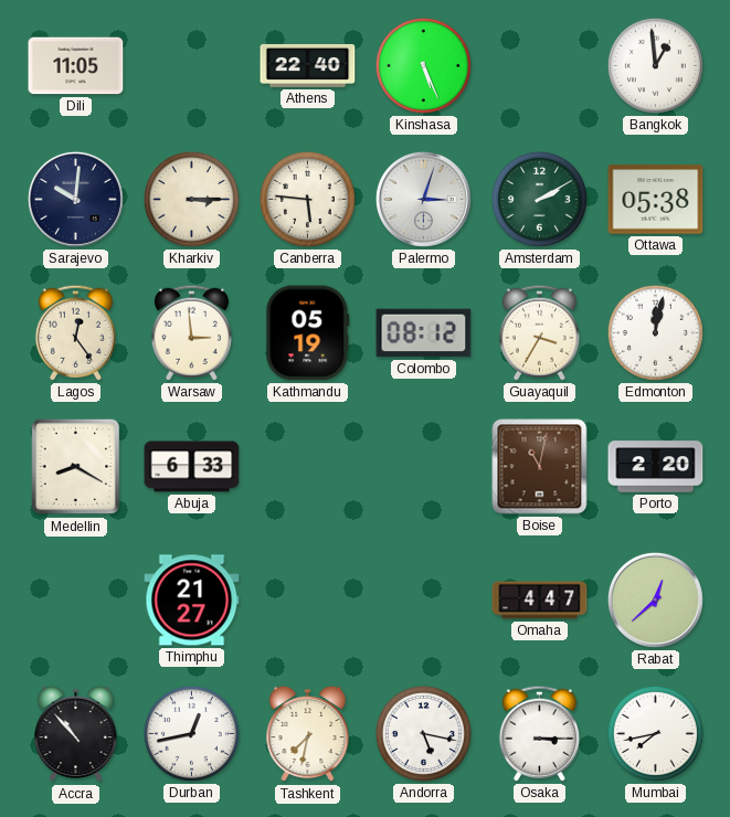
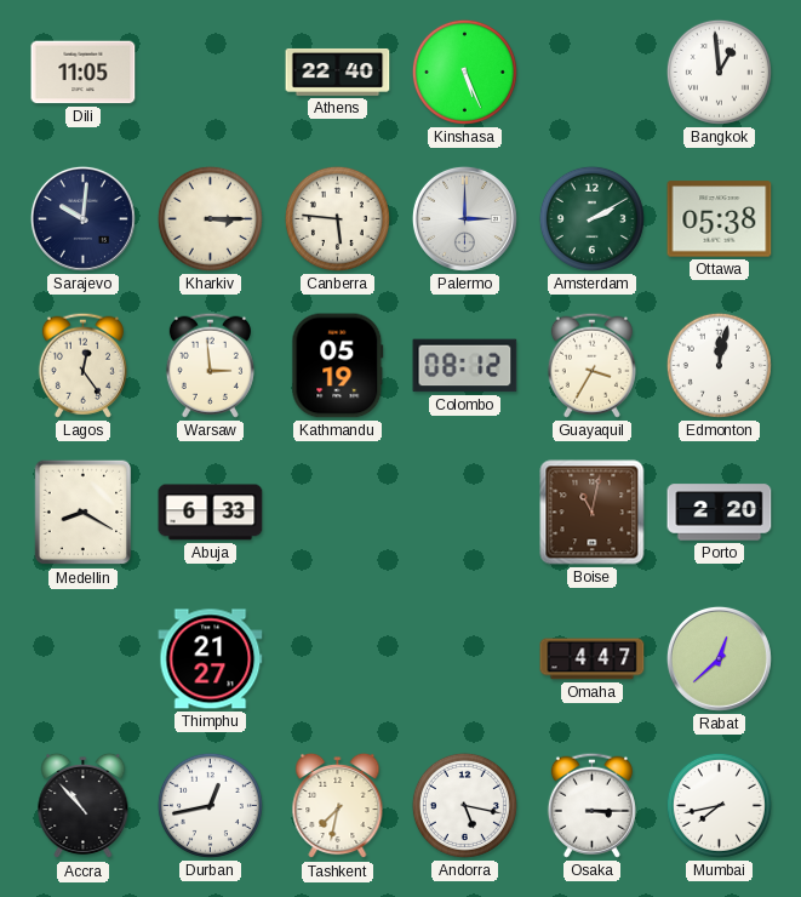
Palermo: 3:03 -> 3:00
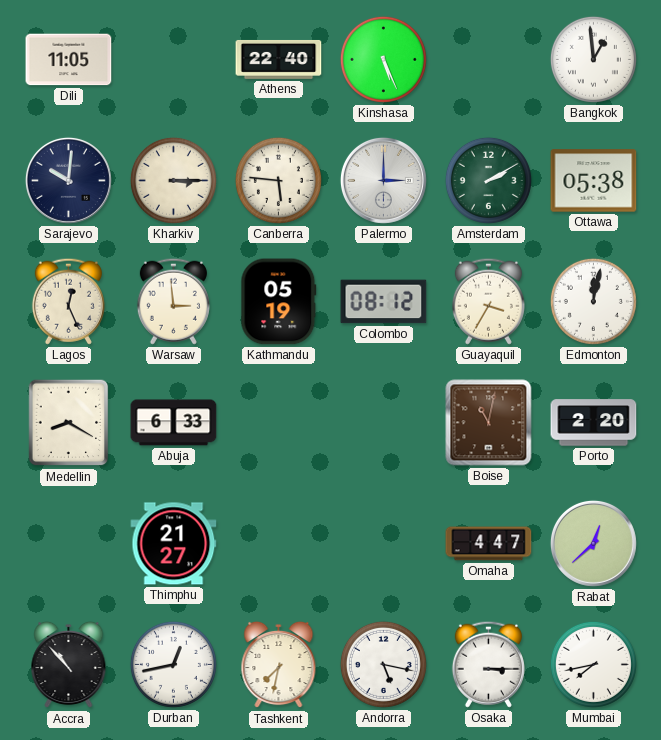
Lagos: 12:24 -> 12:26
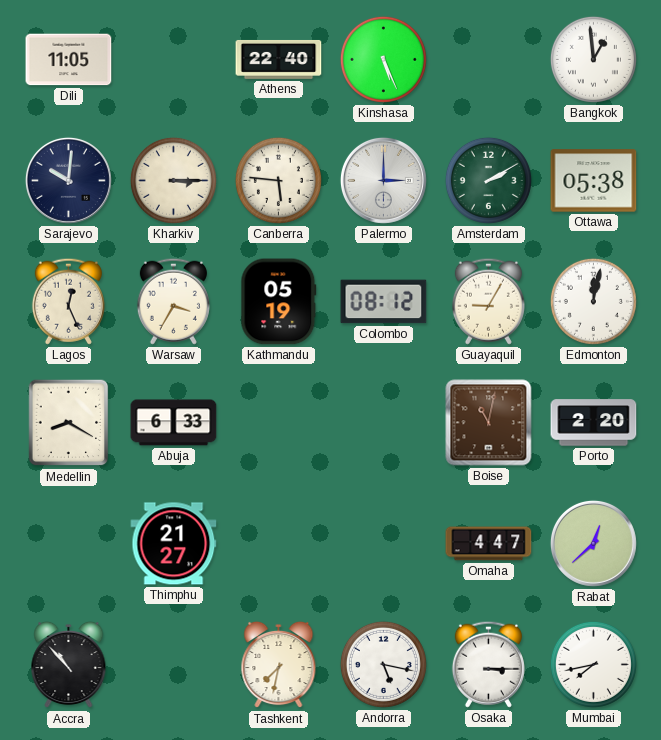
Warsaw: 2:59 -> 3:35
Guayaquil: 3:35 -> 9:05
Durban: 12:43 -> none
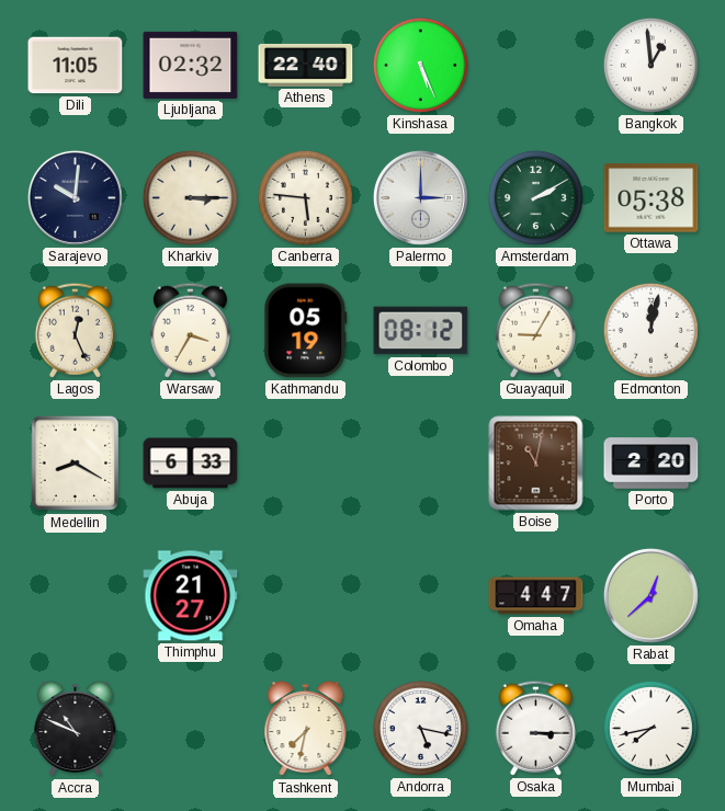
Ljubljana: none -> 02:32
Accra: 10:53 -> 10:49
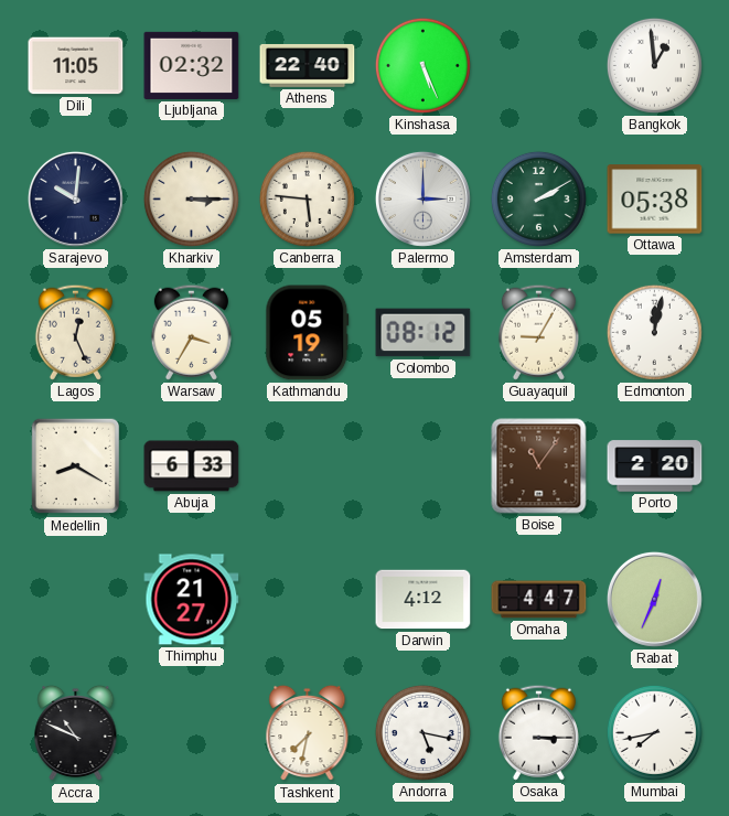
Boise: 11:02 -> 11:06
Darwin: none -> 4:12
Rabat: 12:38 -> 12:34
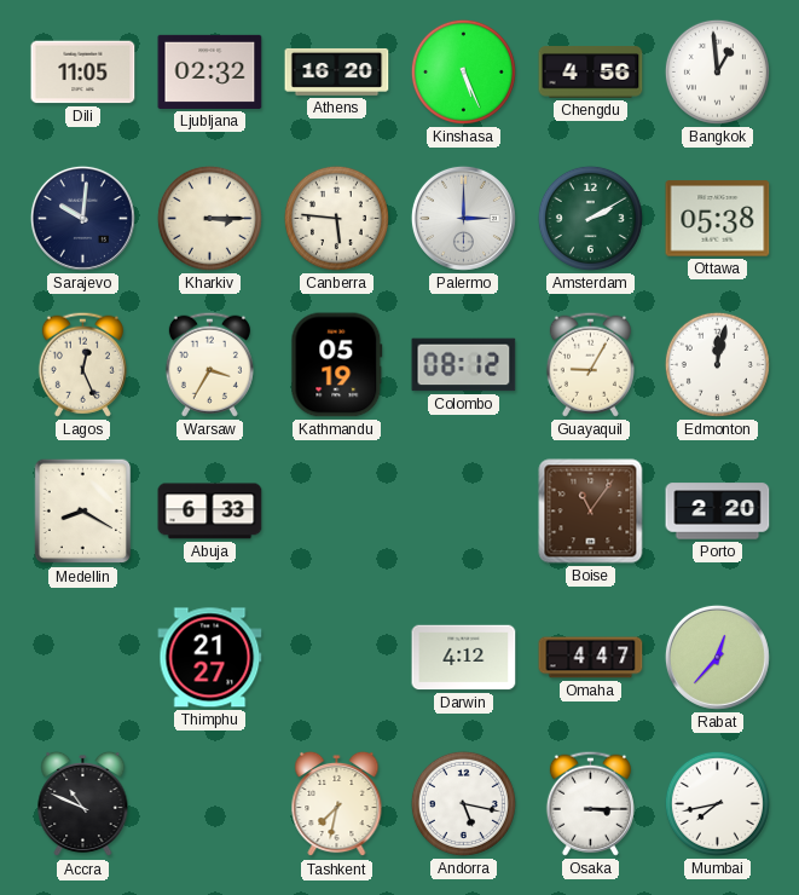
Athens: 22:40 -> 16:20
Chengdu: none -> 4:56
Rabat: 12:34 -> 12:37
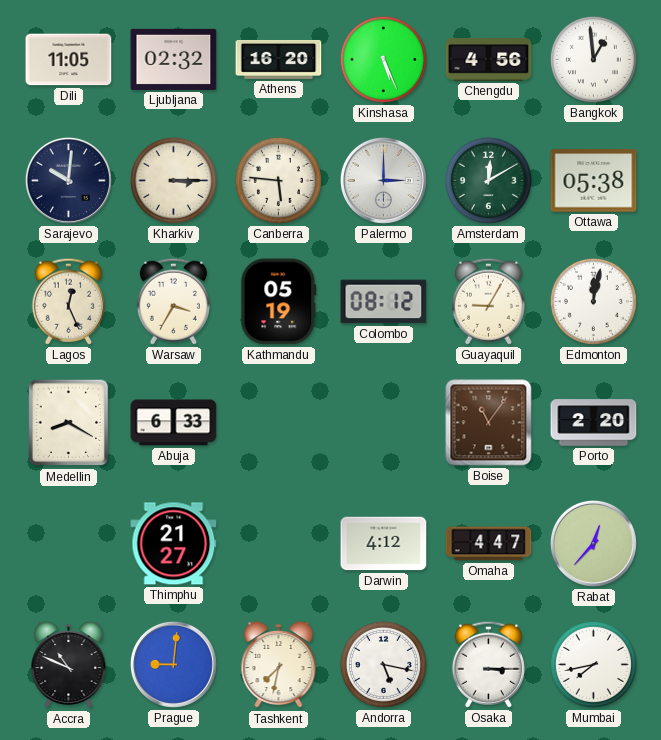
Amsterdam: 2:10 -> 12:10
Prague: none -> 9:01
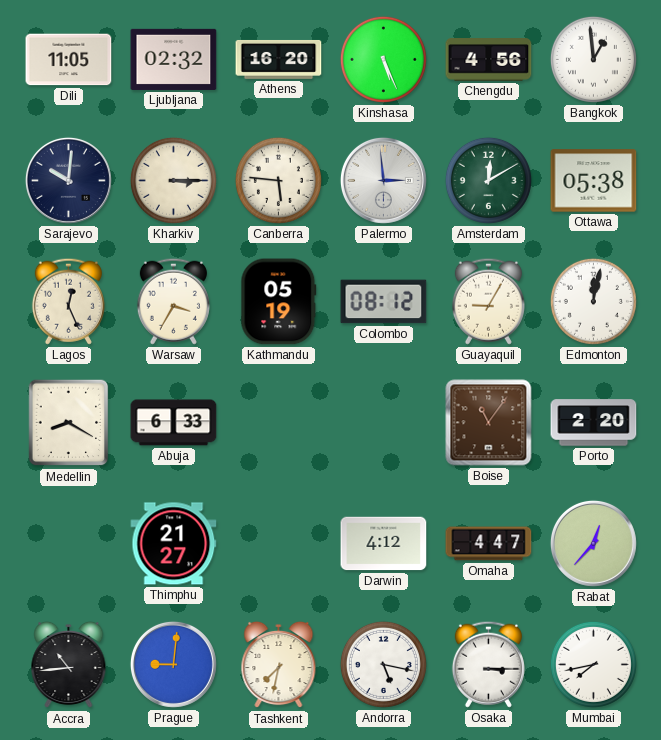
Palermo: 3:00 -> 2:59
Accra: 10:49 -> 10:44
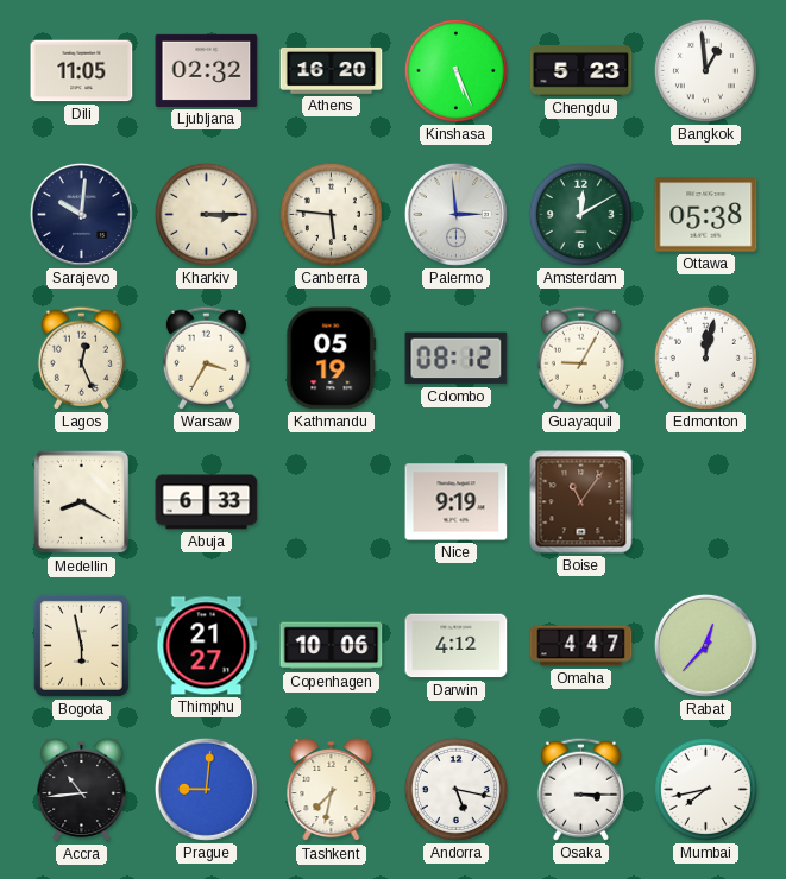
Chengdu: 4:56 -> 5:23
Nice: none -> 9:19
Porto: 2:20 -> none
Bogota: none -> 5:58
Copenhagen: none -> 10:06
